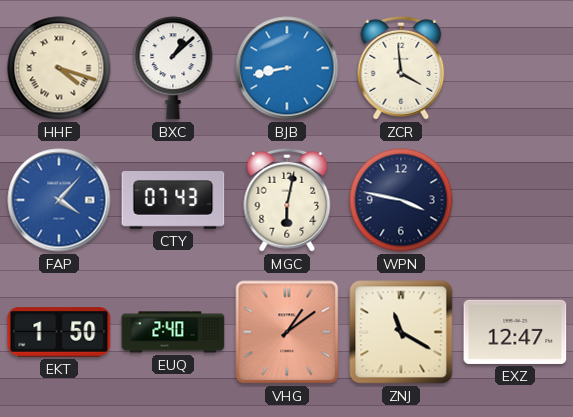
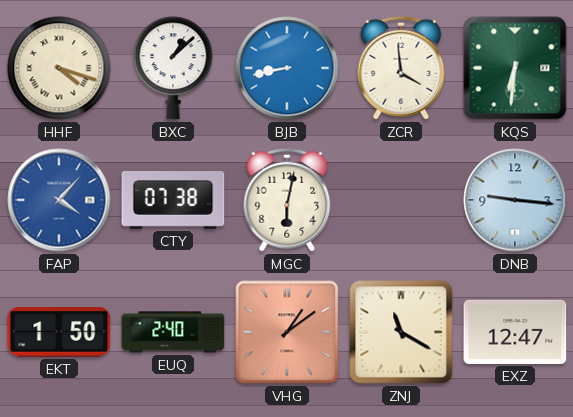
KQS: none -> 6:31
CTY: 07:43 -> 07:38
WPN: 3:47 -> none
DNB: none -> 9:16
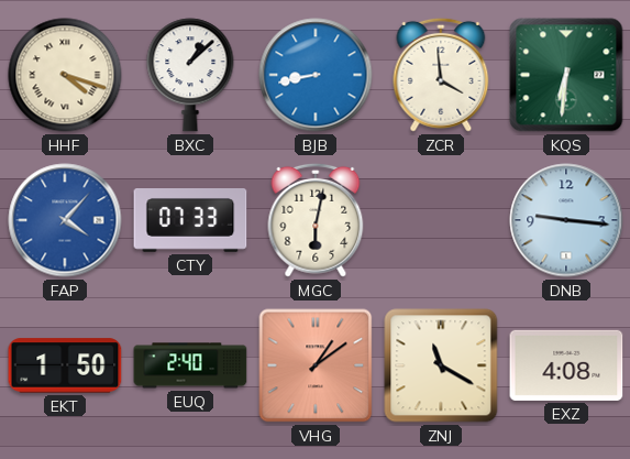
CTY: 07:38 -> 07:33
EXZ: 12:47 -> 4:08
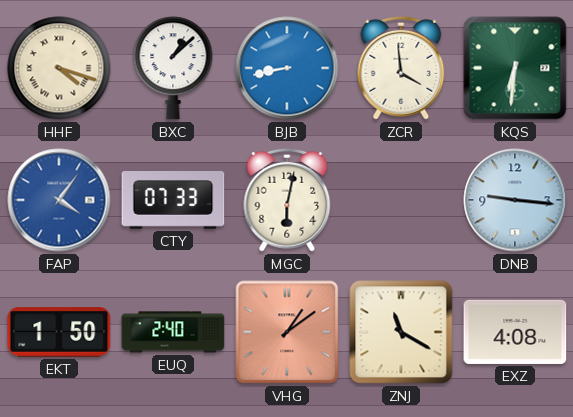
FAP: 4:07 -> 4:06
